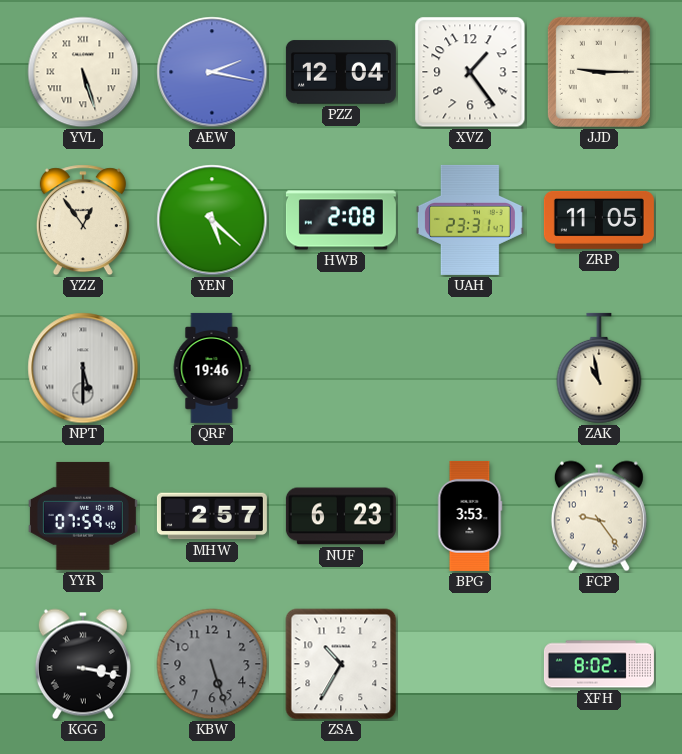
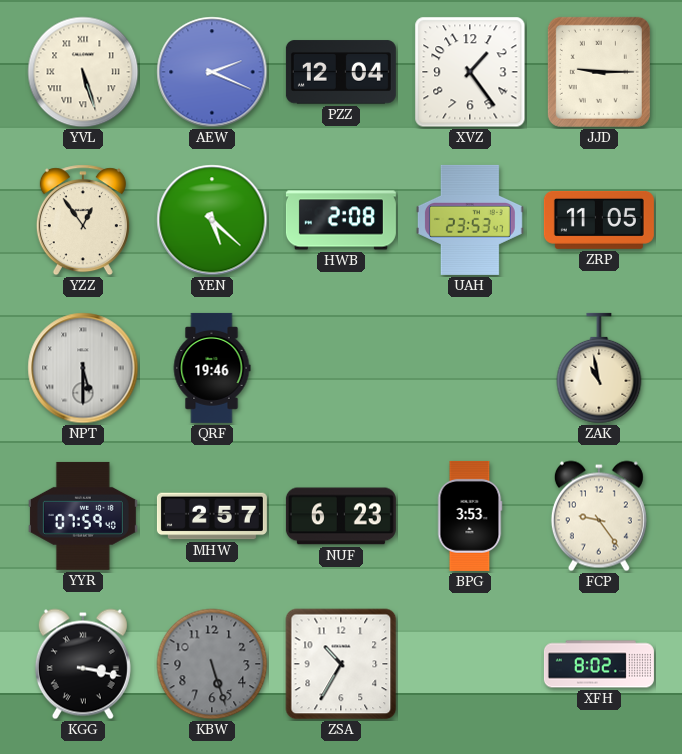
AEW: 2:17 -> 2:19
UAH: 23:31 -> 23:53
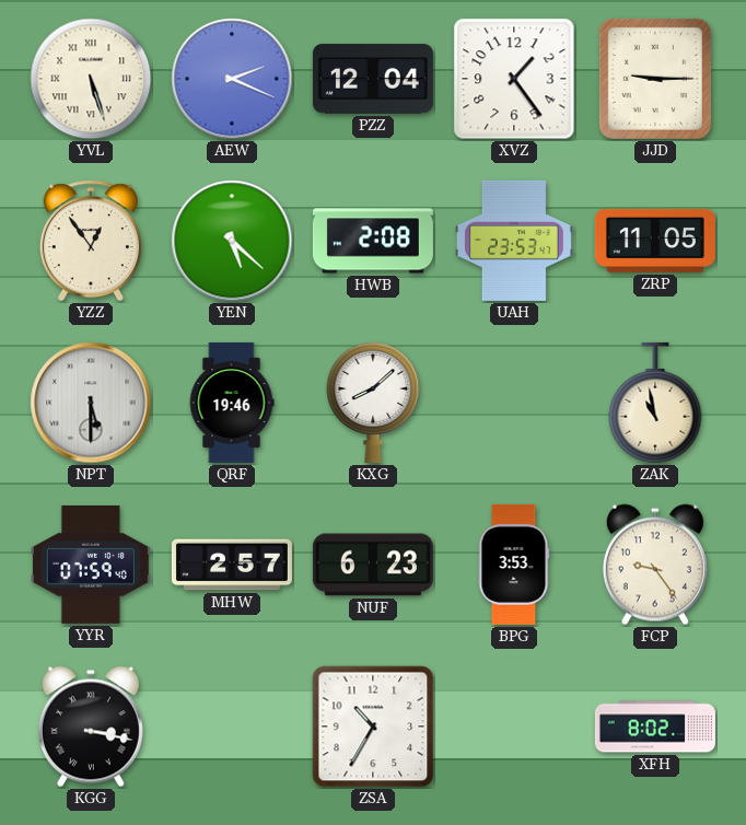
KXG: none -> 8:08
KBW: 5:27 -> none
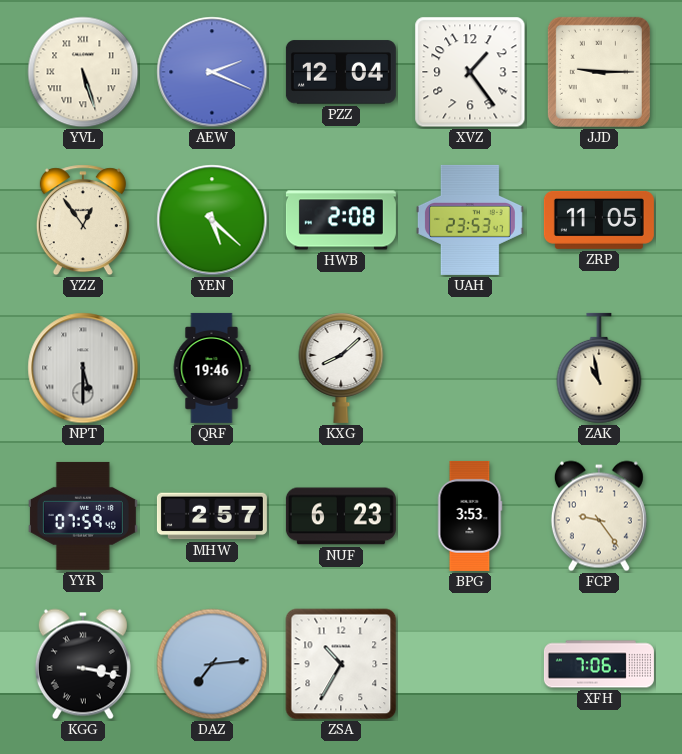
DAZ: none -> 7:14
XFH: 8:02 -> 7:06
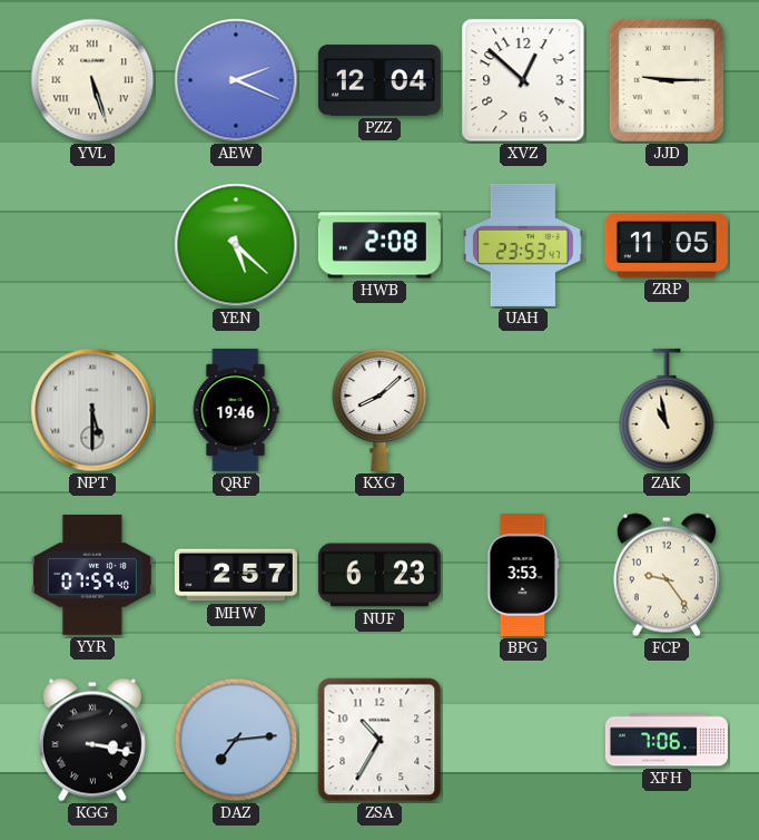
XVZ: 1:24 -> 12:52
YZZ: 12:54 -> none
